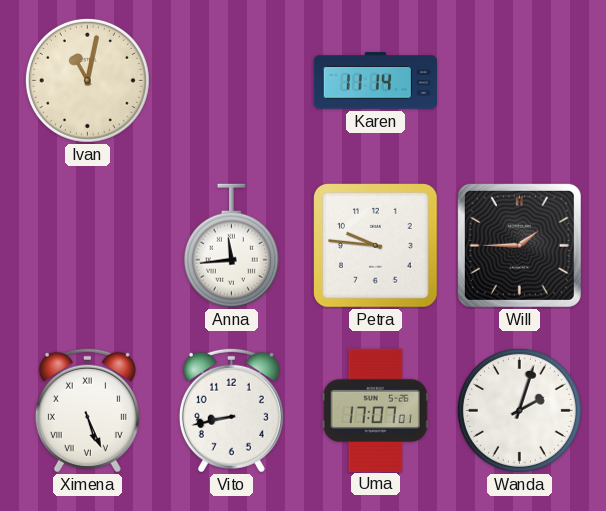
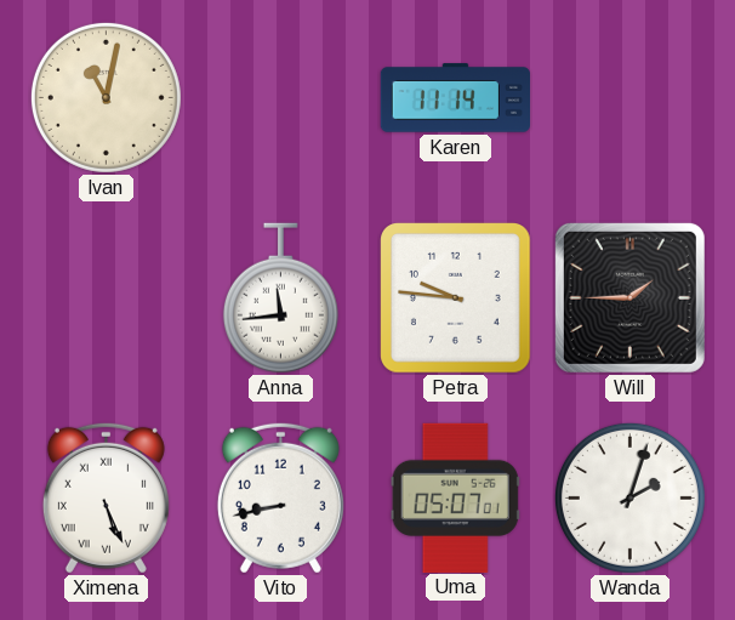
Uma: 17:07 -> 05:07
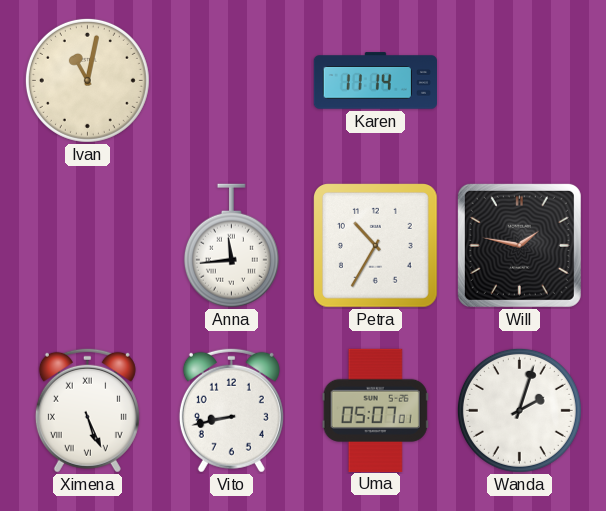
Petra: 9:46 -> 10:35
Will: 1:45 -> 1:47
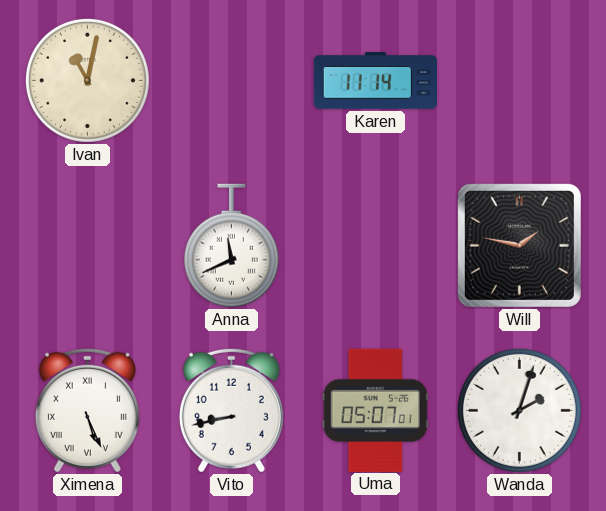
Anna: 11:44 -> 11:41
Petra: 10:35 -> none
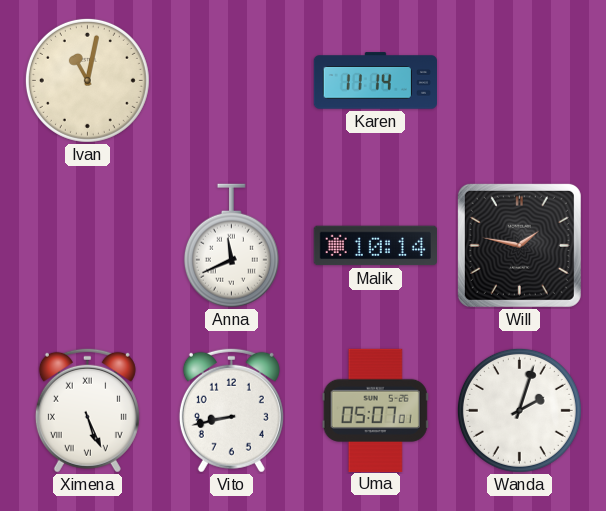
Malik: none -> 10:14
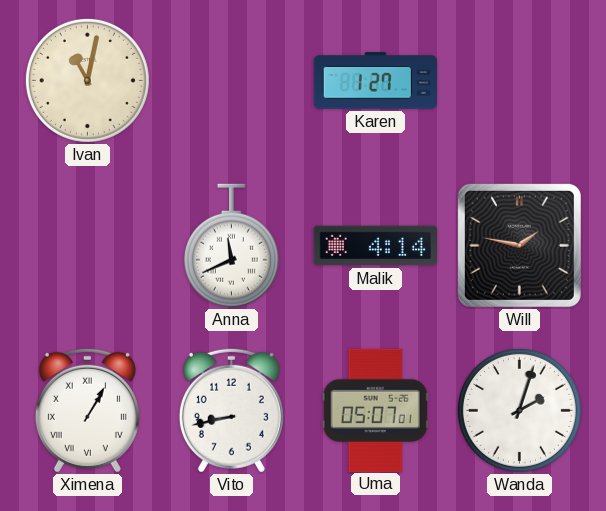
Karen: 11:14 -> 1:27
Malik: 10:14 -> 4:14
Ximena: 5:26 -> 1:05
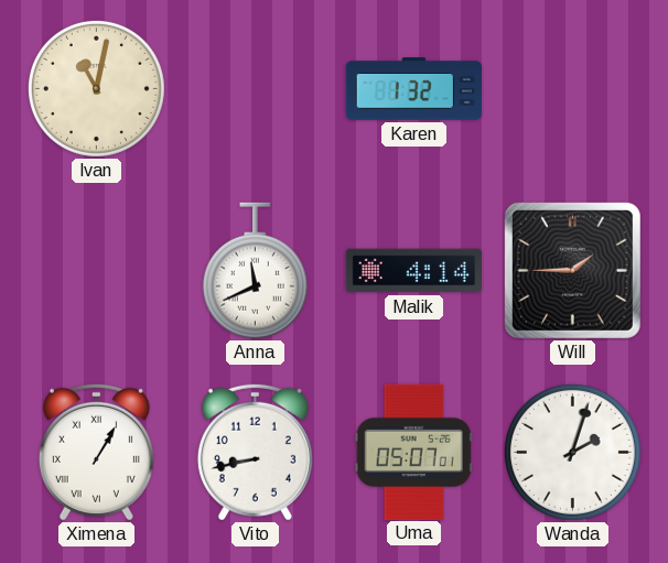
Karen: 1:27 -> 1:32
Will: 1:47 -> 1:45
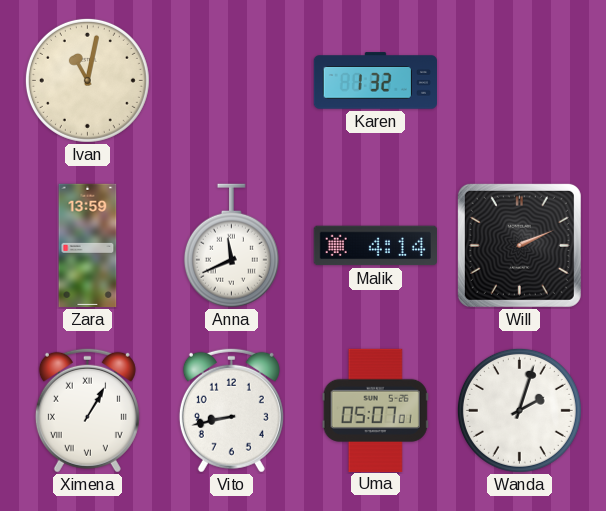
Zara: none -> 13:59
Will: 1:45 -> 2:11
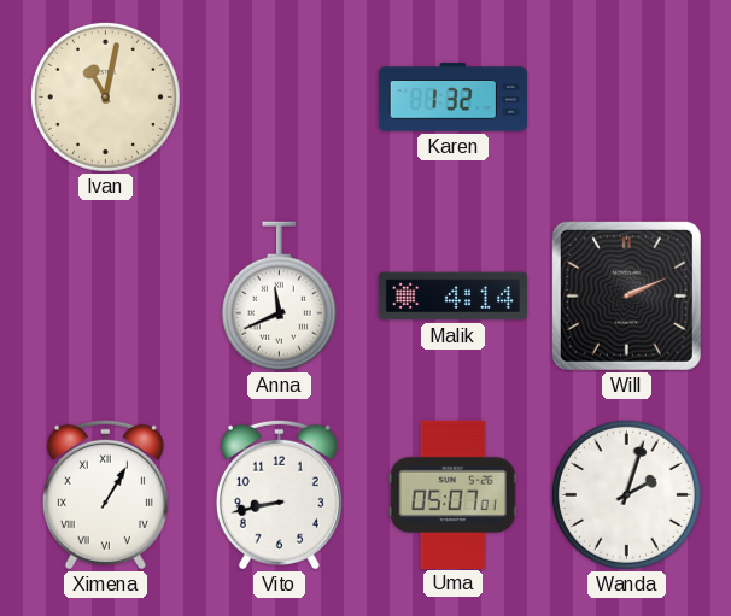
Zara: 13:59 -> none
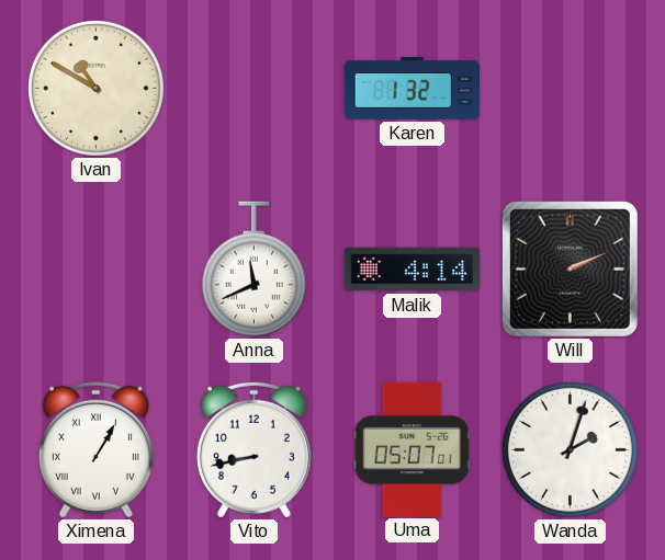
Ivan: 11:02 -> 10:50
